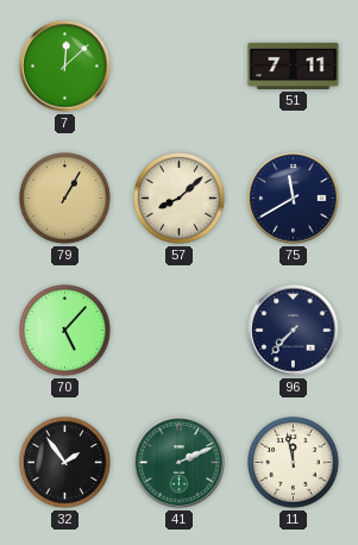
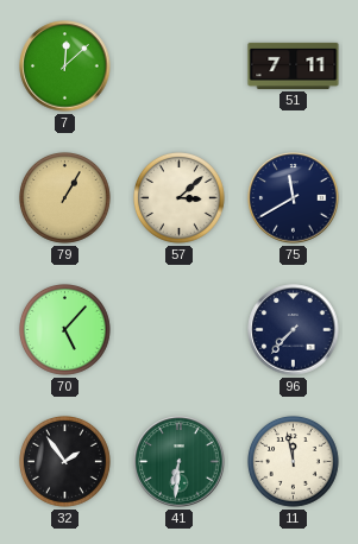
57: 8:08 -> 3:08
41: 2:11 -> 6:31
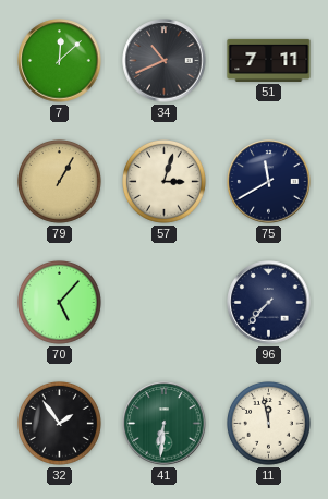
34: none -> 10:41
57: 3:08 -> 3:03
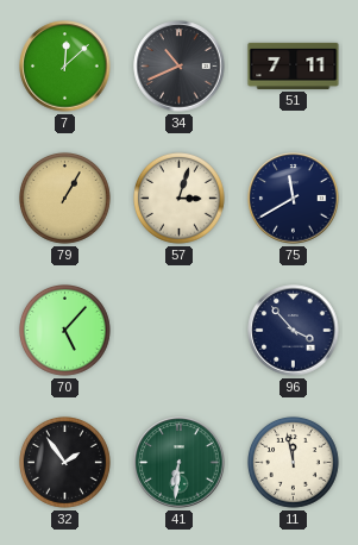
96: 7:37 -> 3:53
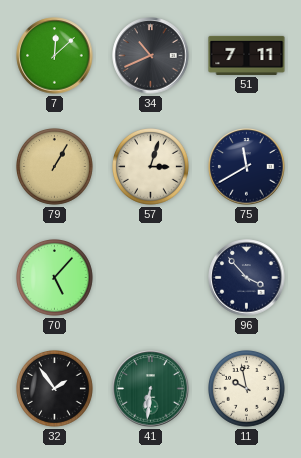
11: 11:58 -> 9:58
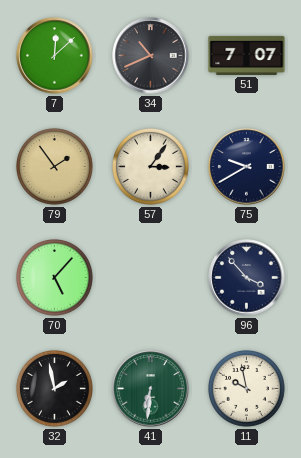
51: 7:11 -> 7:07
79: 1:05 -> 1:54
57: 3:03 -> 3:06
75: 11:40 -> 9:40
32: 1:54 -> 1:58
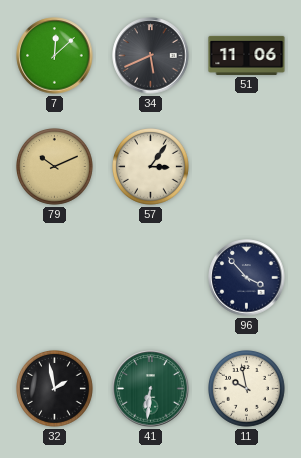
34: 10:41 -> 5:41
51: 7:07 -> 11:06
79: 1:54 -> 10:11
75: 9:40 -> none
70: 5:07 -> none
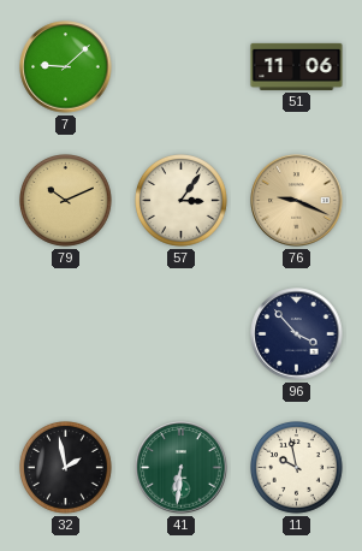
7: 12:08 -> 9:08
34: 5:41 -> none
76: none -> 9:19
